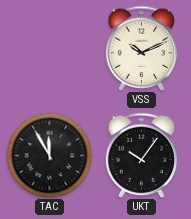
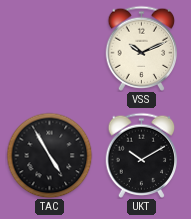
TAC: 11:55 -> 4:55
UKT: 10:06 -> 10:10
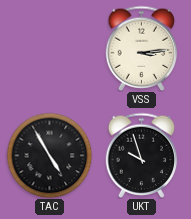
VSS: 10:11 -> 3:14
UKT: 10:10 -> 9:57
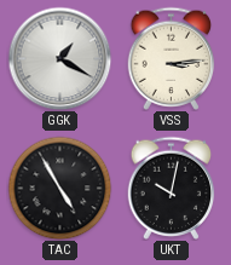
GGK: none -> 1:20
UKT: 9:57 -> 10:02
